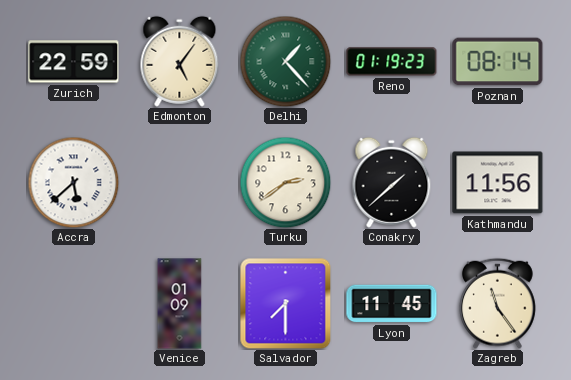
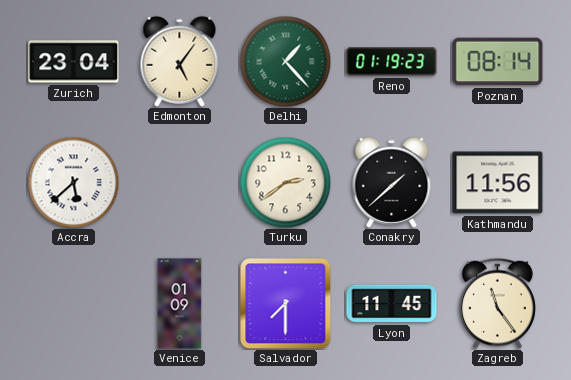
Zurich: 22:59 -> 23:04
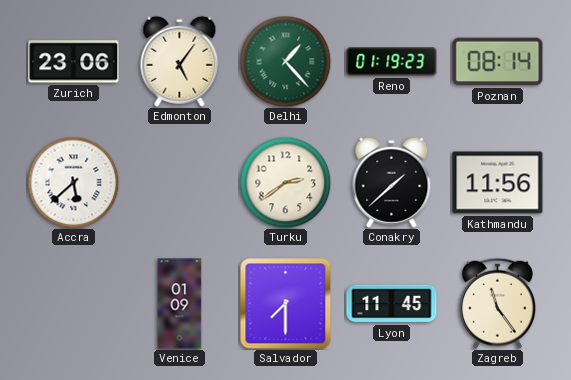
Zurich: 23:04 -> 23:06
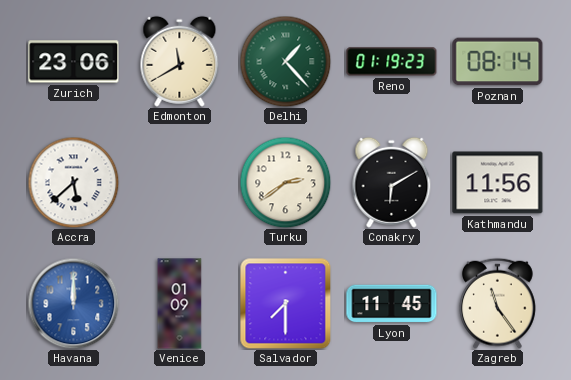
Edmonton: 5:06 -> 11:40
Conakry: 1:38 -> 6:10
Havana: none -> 12:00
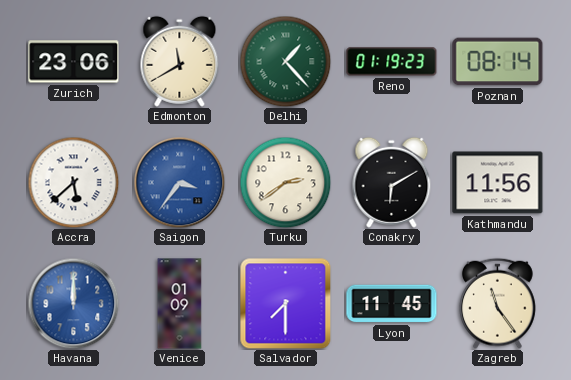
Saigon: none -> 3:36
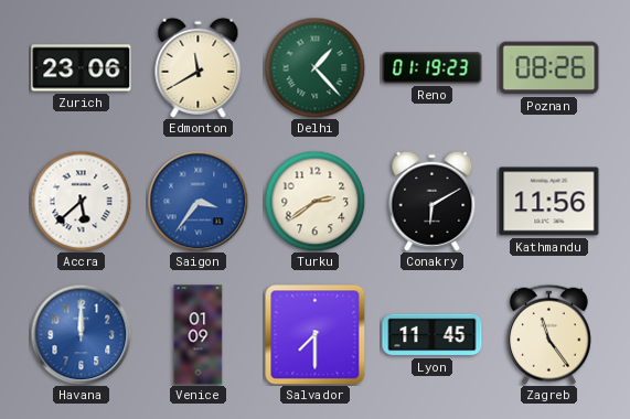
Poznan: 08:14 -> 08:26
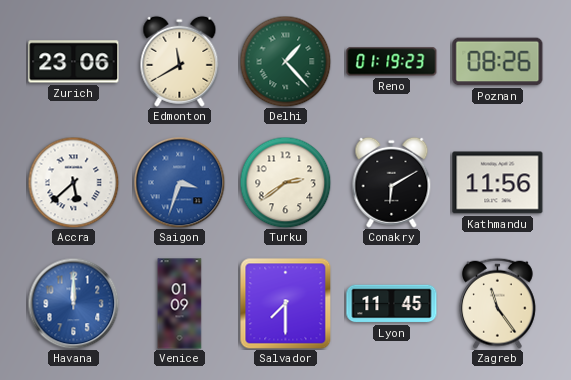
Saigon: 3:36 -> 3:33
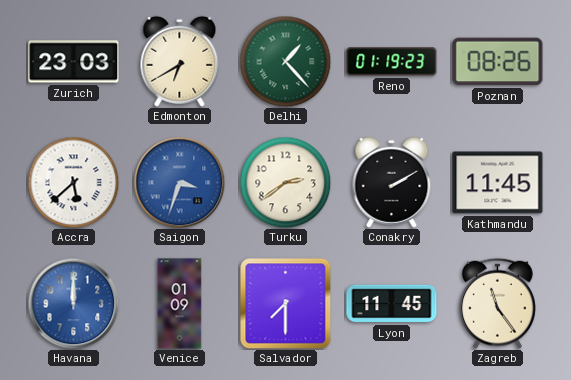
Zurich: 23:06 -> 23:03
Edmonton: 11:40 -> 6:40
Conakry: 6:10 -> 2:10
Kathmandu: 11:56 -> 11:45
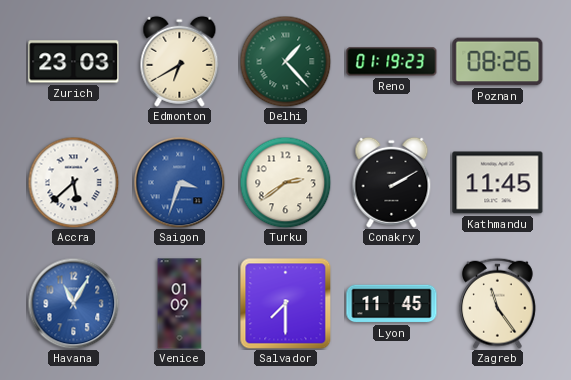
Havana: 12:00 -> 11:05
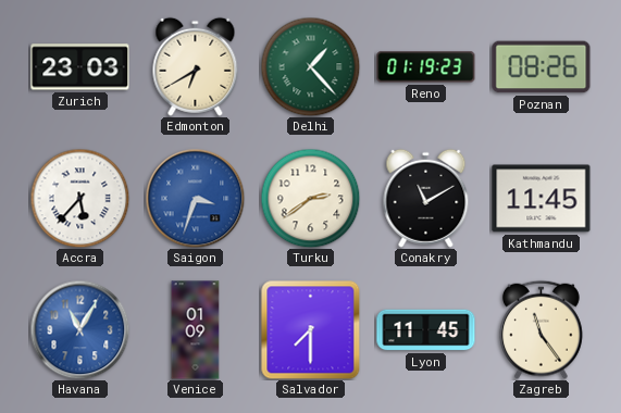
Accra: 5:38 -> 5:37
Conakry: 2:10 -> 11:10
